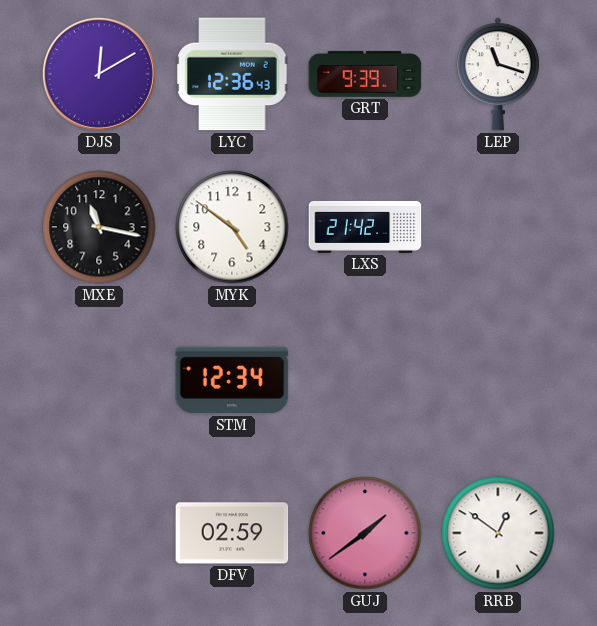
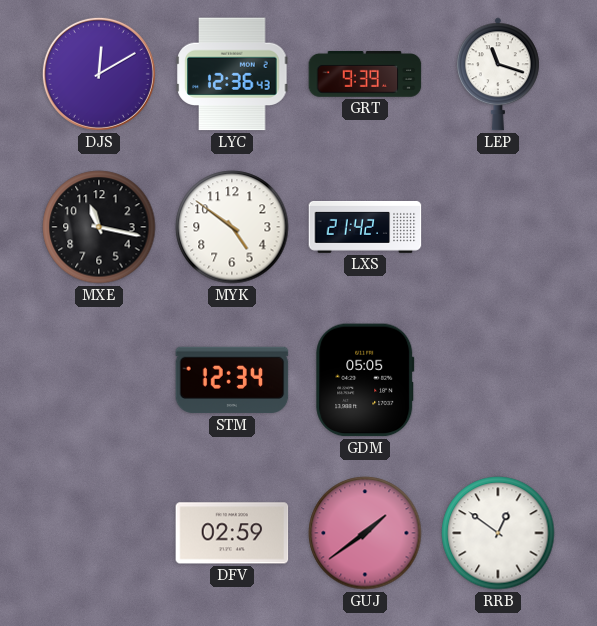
GDM: none -> 05:05
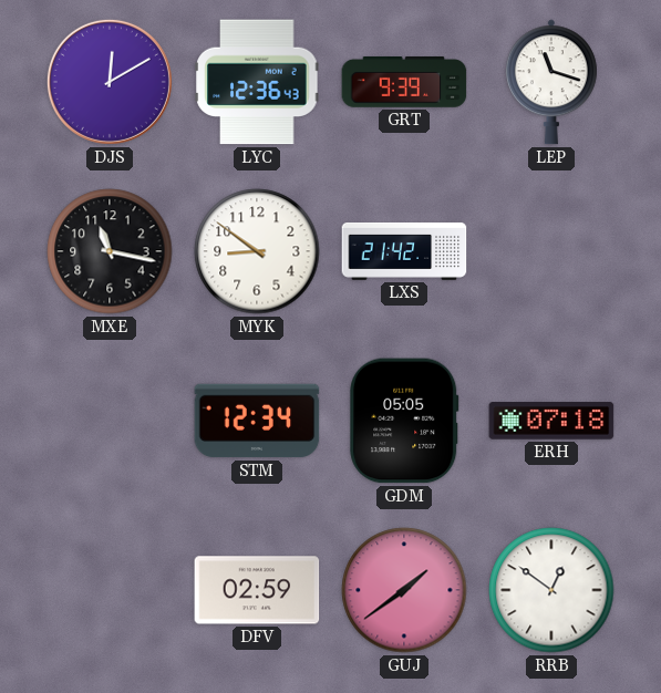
MYK: 4:51 -> 8:51
ERH: none -> 07:18
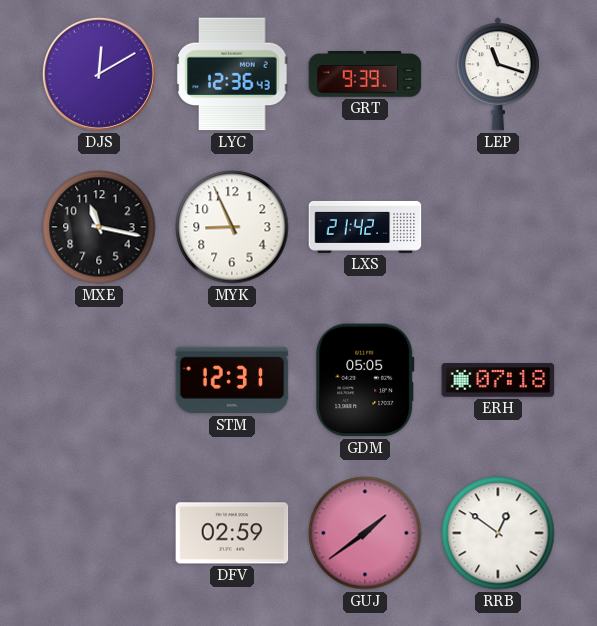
MYK: 8:51 -> 8:56
STM: 12:34 -> 12:31
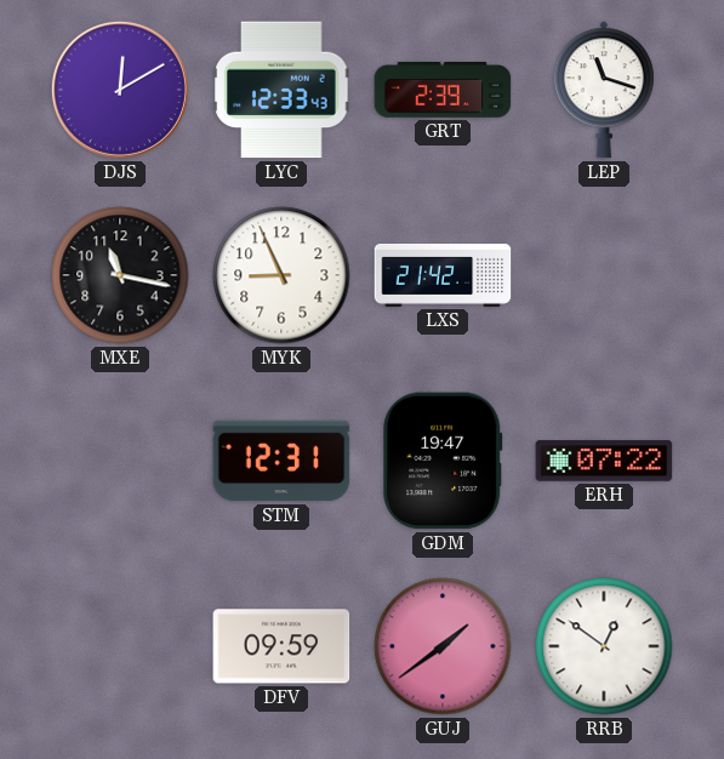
LYC: 12:36 -> 12:33
GRT: 9:39 -> 2:39
GDM: 05:05 -> 19:47
ERH: 07:18 -> 07:22
DFV: 02:59 -> 09:59
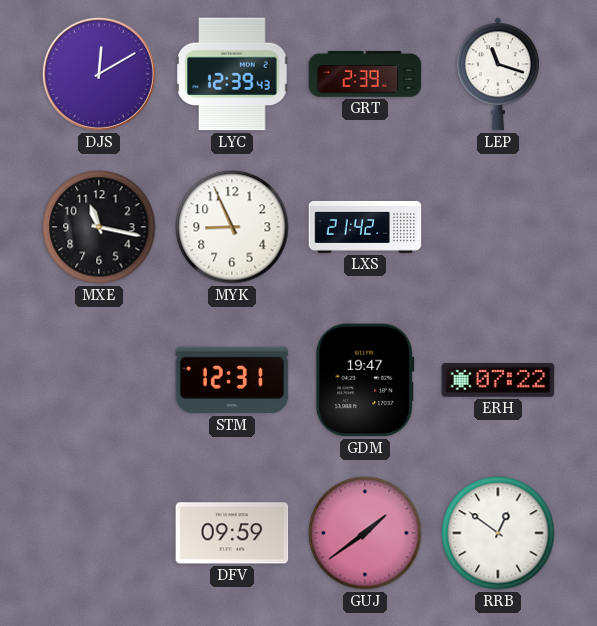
LYC: 12:33 -> 12:39
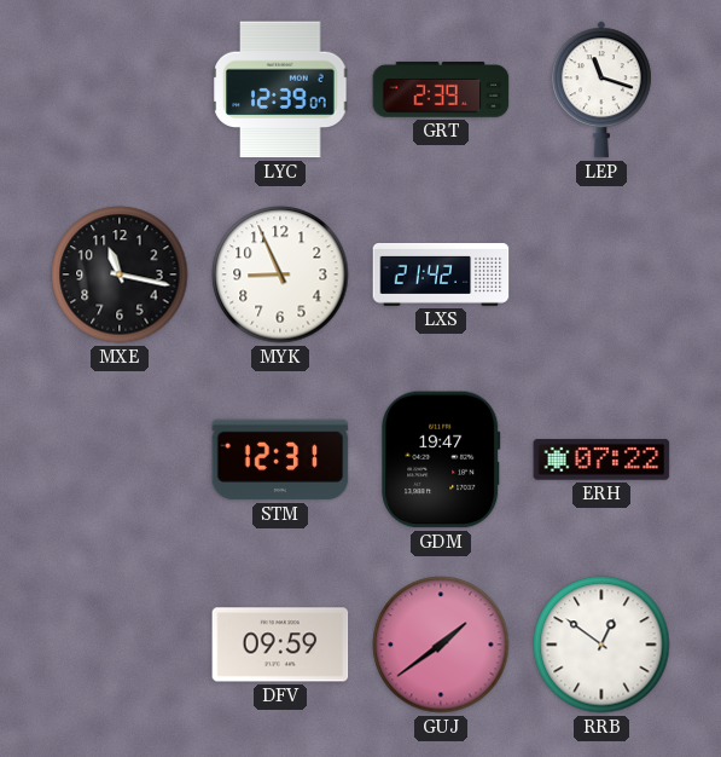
DJS: 12:10 -> none
LYC: 12:39:43 -> 12:39:07
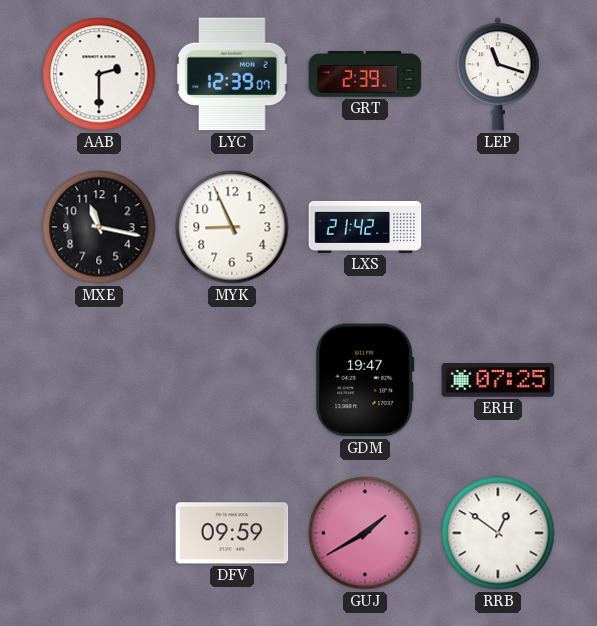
AAB: none -> 2:30
STM: 12:31 -> none
ERH: 07:22 -> 07:25
GUJ: 1:39 -> 1:40
